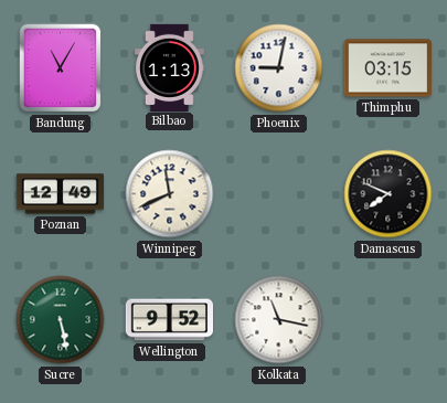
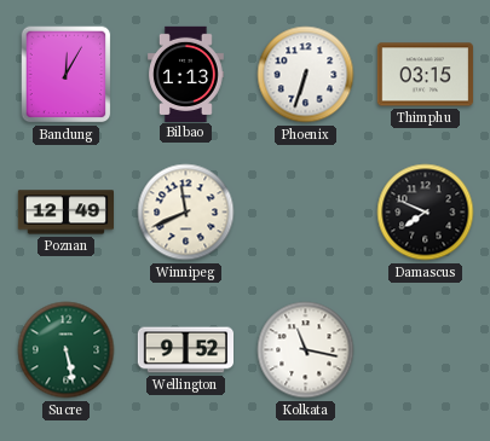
Bandung: 11:05 -> 12:05
Phoenix: 9:02 -> 6:33
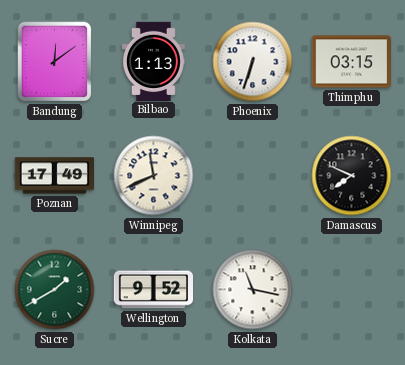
Bandung: 12:05 -> 12:09
Poznan: 12:49 -> 17:49
Sucre: 5:28 -> 1:40
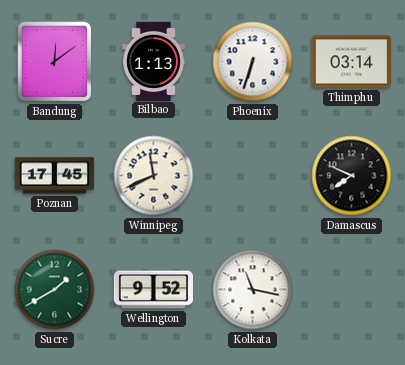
Thimphu: 03:15 -> 03:14
Poznan: 17:49 -> 17:45
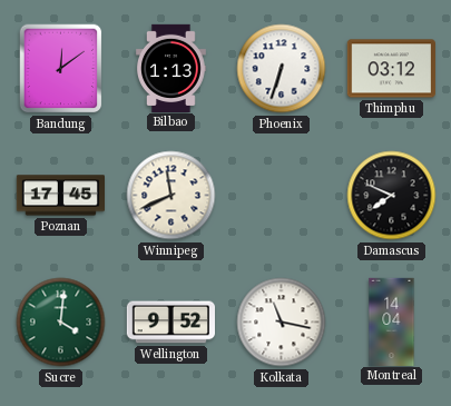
Thimphu: 03:14 -> 03:12
Sucre: 1:40 -> 4:01
Montreal: none -> 14:04
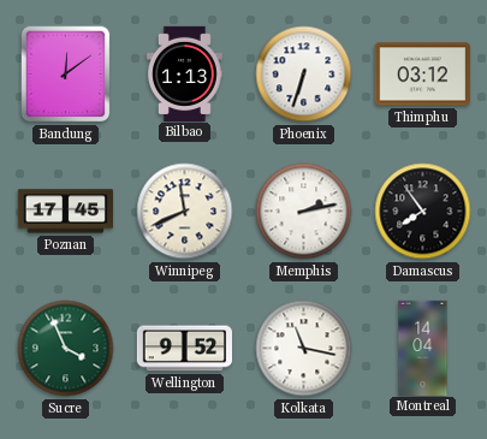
Memphis: none -> 2:13
Damascus: 7:49 -> 7:54
Sucre: 4:01 -> 3:56
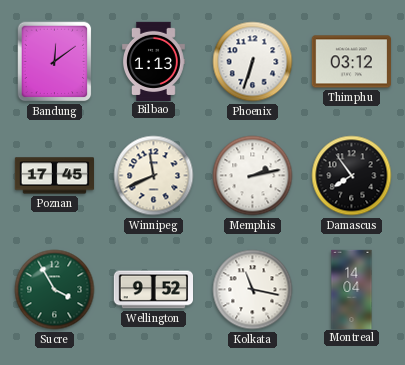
Sucre: 3:56 -> 3:55
